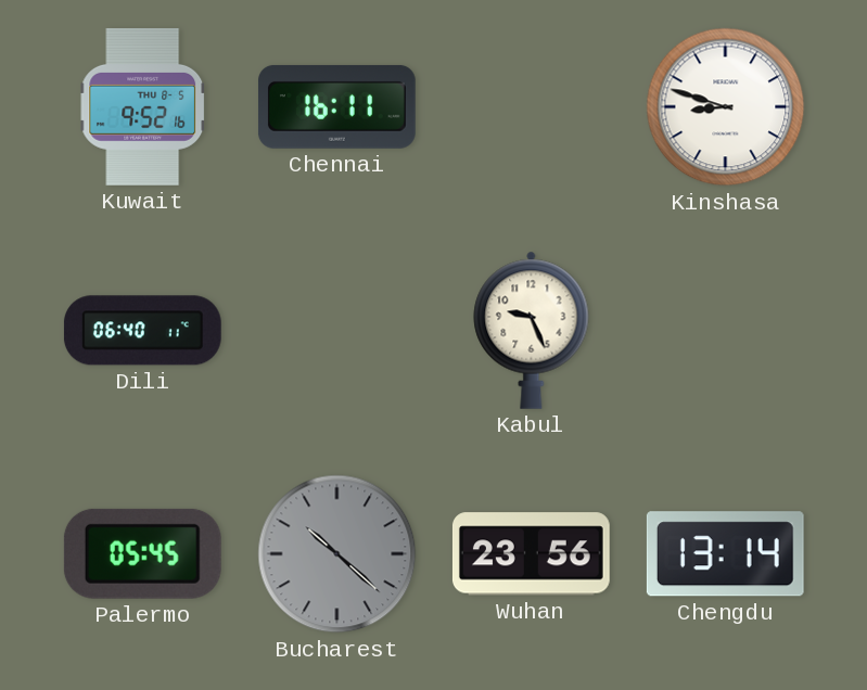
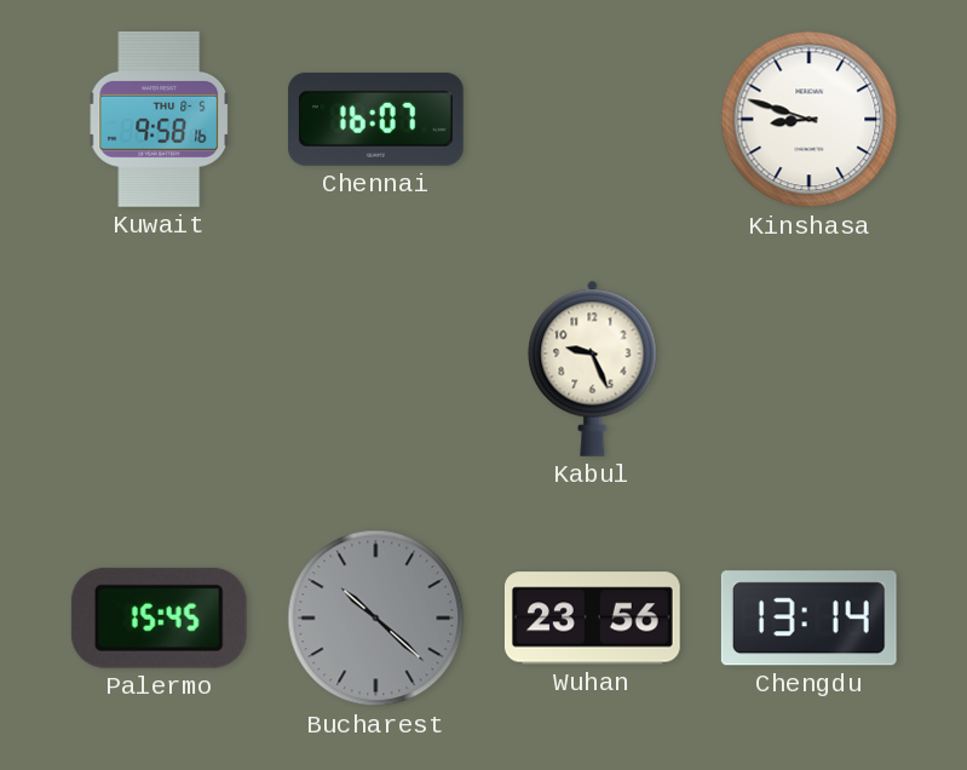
Kuwait: 9:52 -> 9:58
Chennai: 16:11 -> 16:07
Dili: 06:40 -> none
Palermo: 05:45 -> 15:45
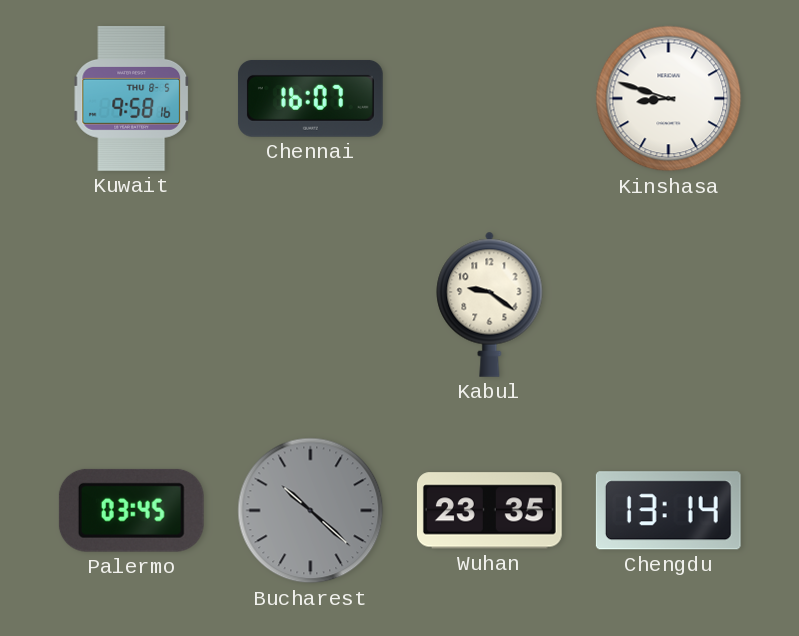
Kabul: 9:26 -> 9:21
Palermo: 15:45 -> 03:45
Wuhan: 23:56 -> 23:35
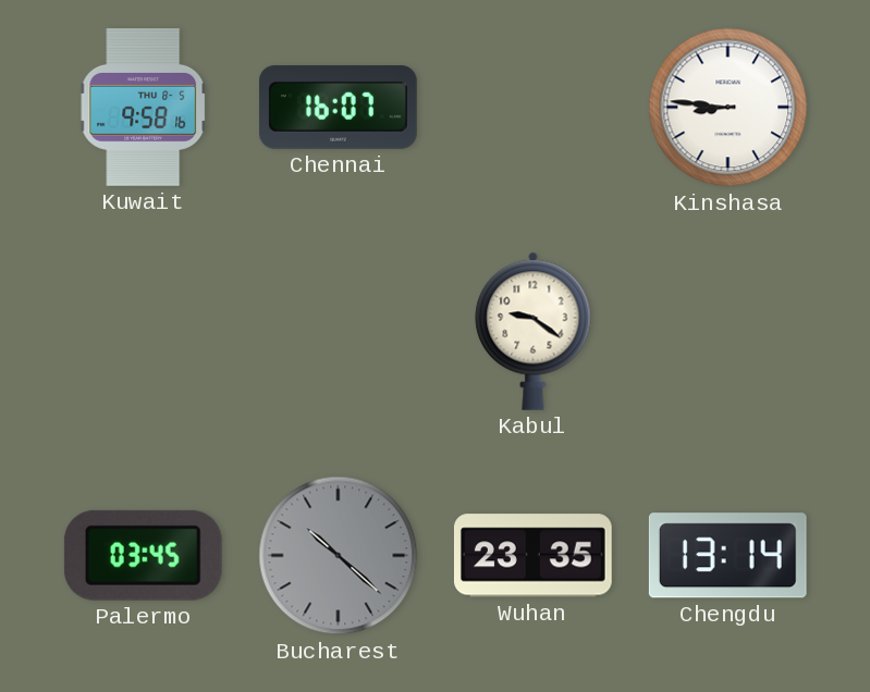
Kinshasa: 8:48 -> 8:46
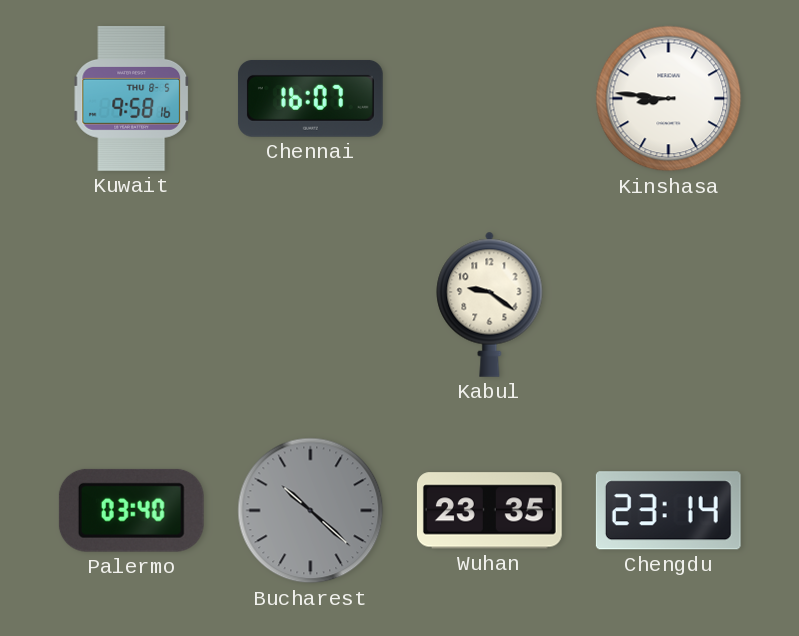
Palermo: 03:45 -> 03:40
Chengdu: 13:14 -> 23:14
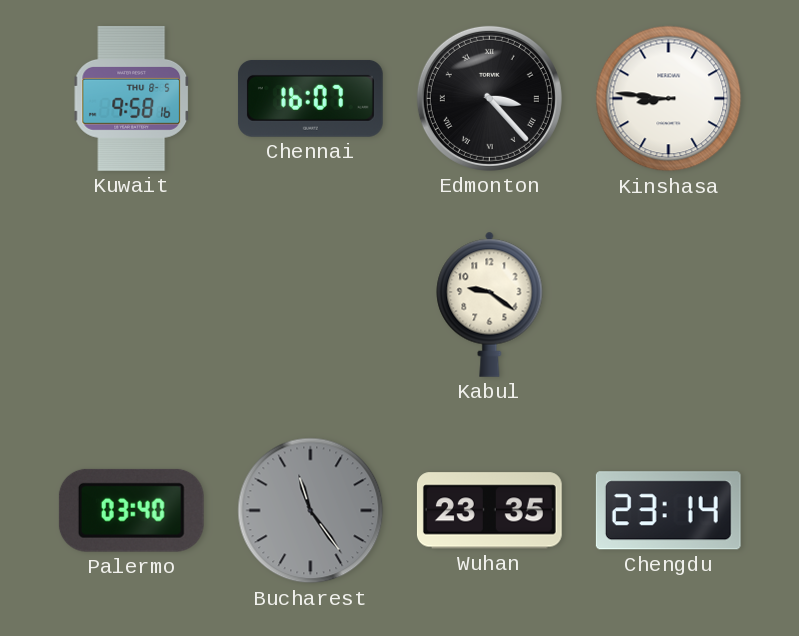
Edmonton: none -> 3:23
Bucharest: 10:22 -> 11:24
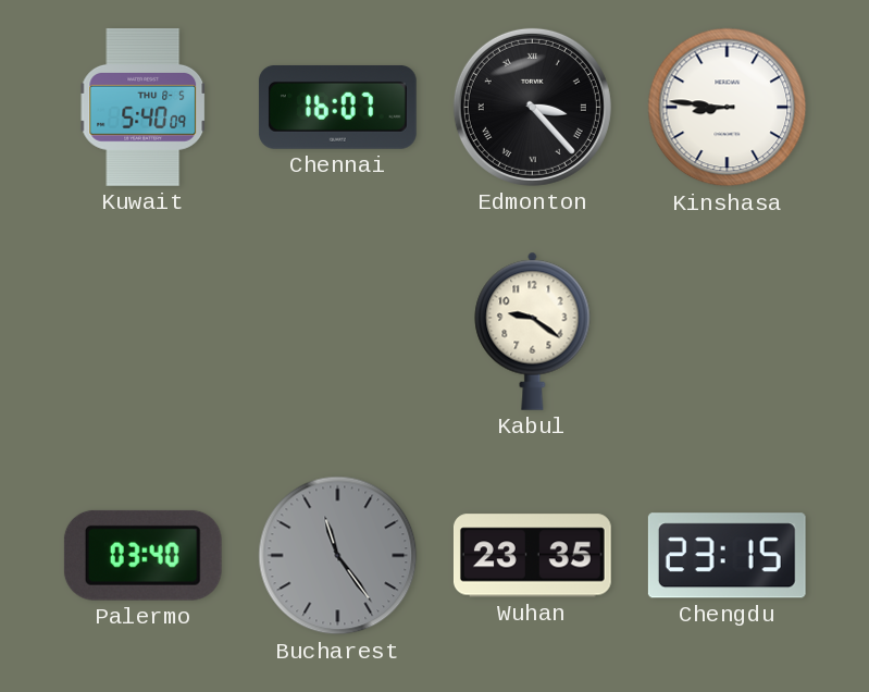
Kuwait: 9:58 -> 5:40
Chengdu: 23:14 -> 23:15
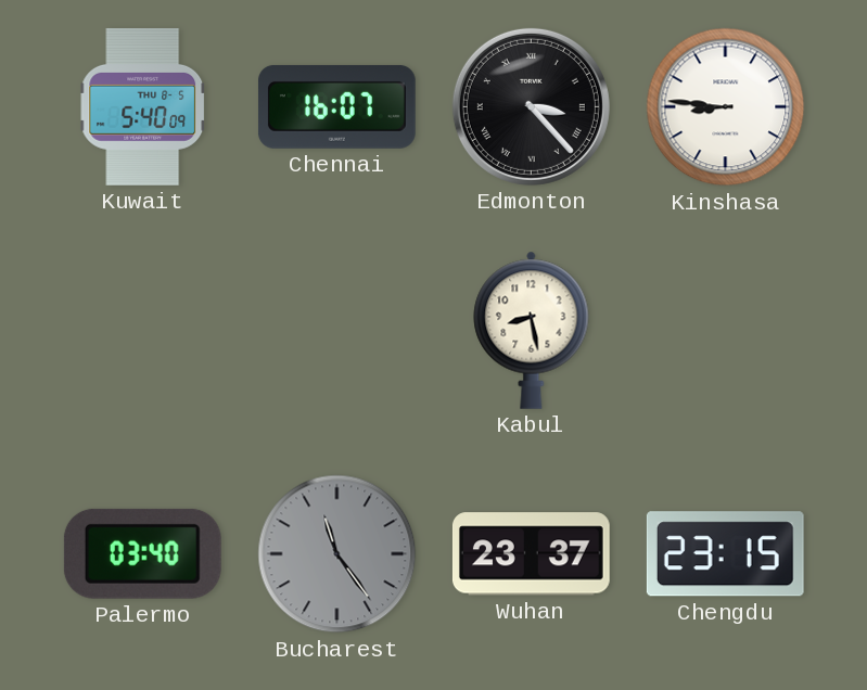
Kabul: 9:21 -> 8:28
Wuhan: 23:35 -> 23:37
